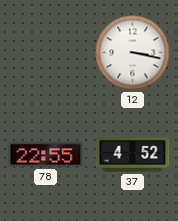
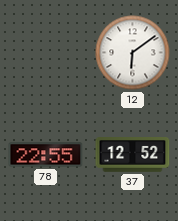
12: 3:17 -> 6:09
37: 4:52 -> 12:52
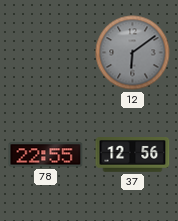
12 dial: white -> grey
37: 12:52 -> 12:56
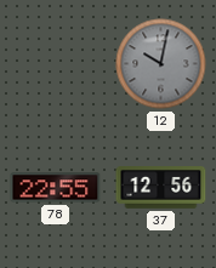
12: 6:09 -> 10:02
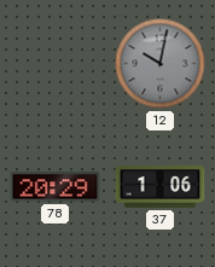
78: 22:55 -> 20:29
37: 12:56 -> 1:06
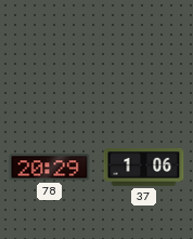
12: 10:02 -> none
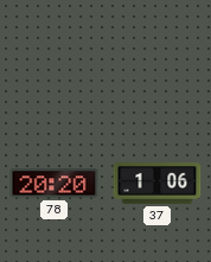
78: 20:29 -> 20:20
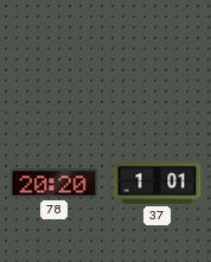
37: 1:06 -> 1:01
